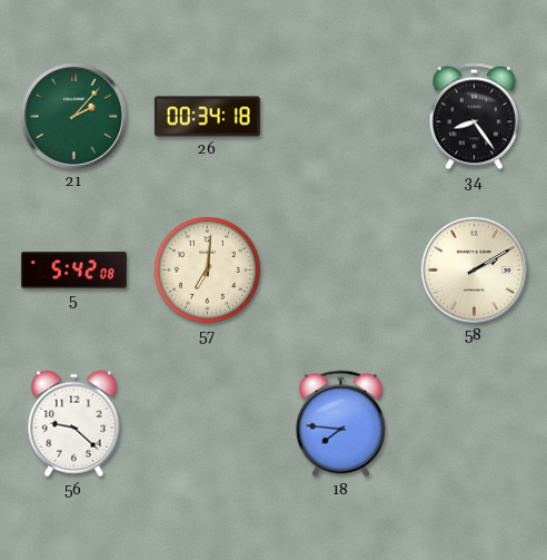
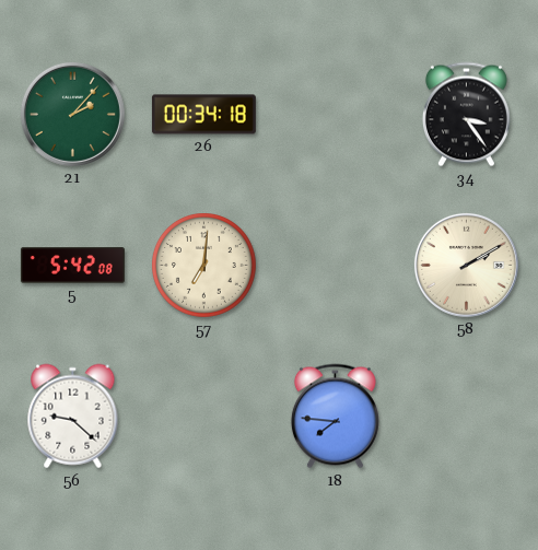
34: 8:24 -> 3:24
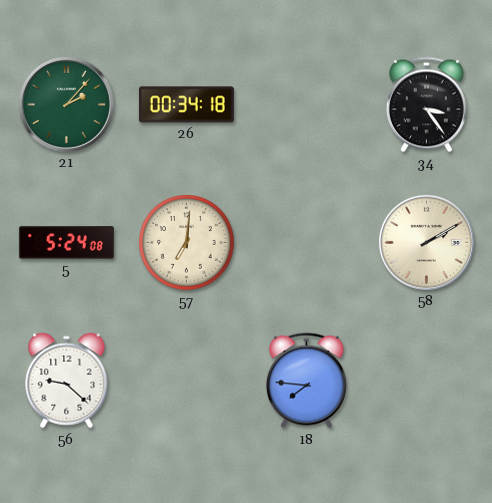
5: 5:42 -> 5:24
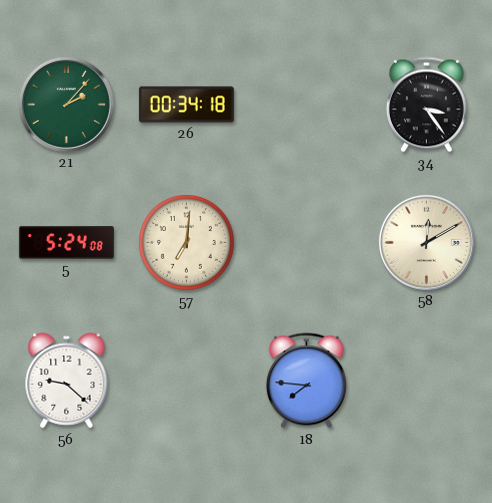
58: 2:10 -> 12:10
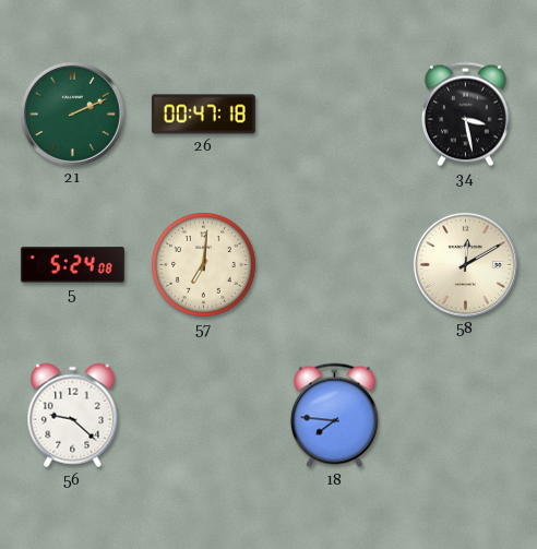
21: 2:07 -> 2:11
26: 00:34 -> 00:47
34: 3:24 -> 3:28
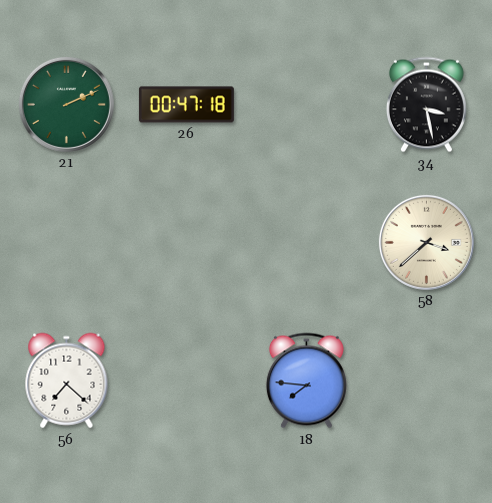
5: 5:24 -> none
57: 7:01 -> none
58: 12:10 -> 3:38
56: 9:22 -> 7:22
